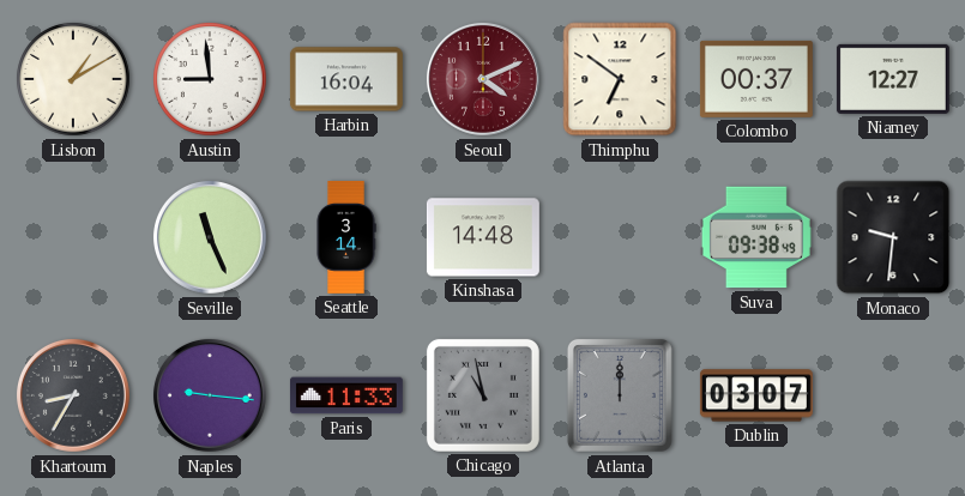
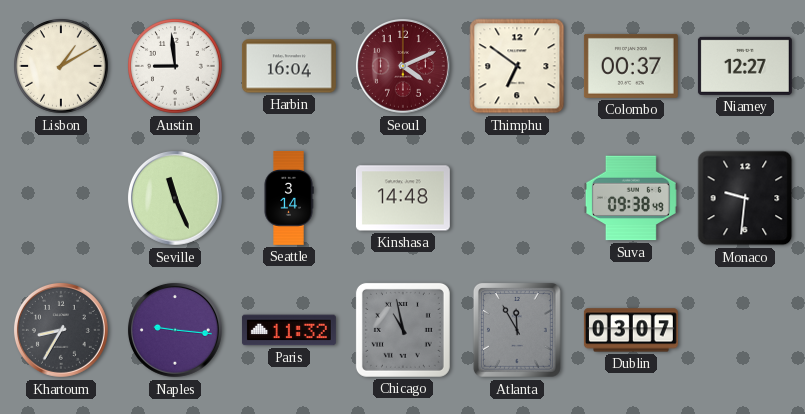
Paris: 11:33 -> 11:32
Atlanta: 12:00 -> 11:55
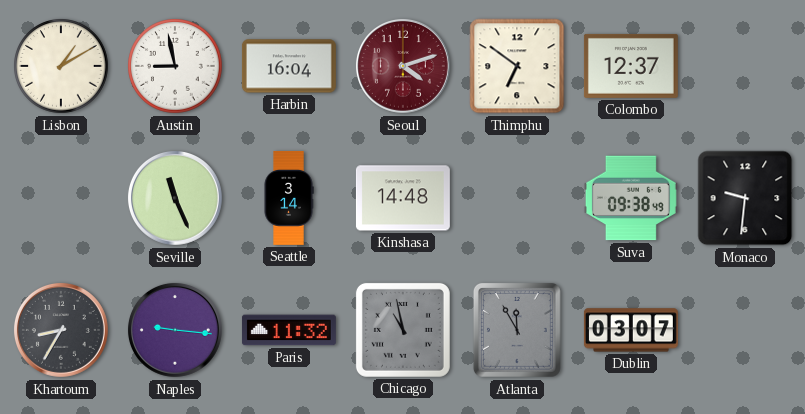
Austin: 8:59 -> 8:58
Seoul: 4:11 -> 4:12
Colombo: 00:37 -> 12:37
Niamey: 12:27 -> none
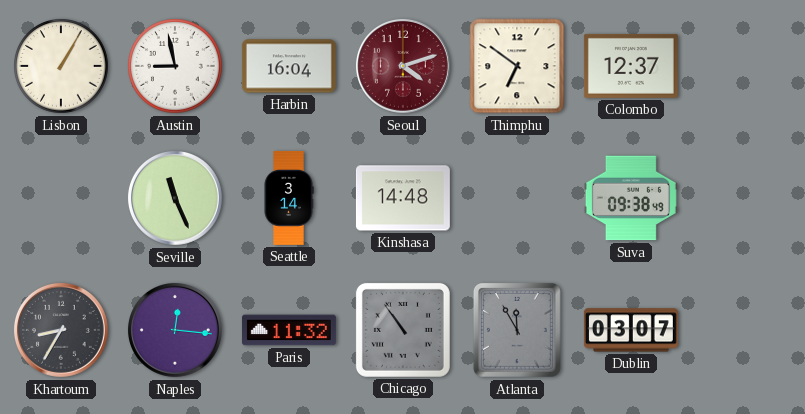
Lisbon: 1:10 -> 1:05
Monaco: 9:31 -> none
Naples: 9:16 -> 12:16
Chicago: 10:58 -> 10:54
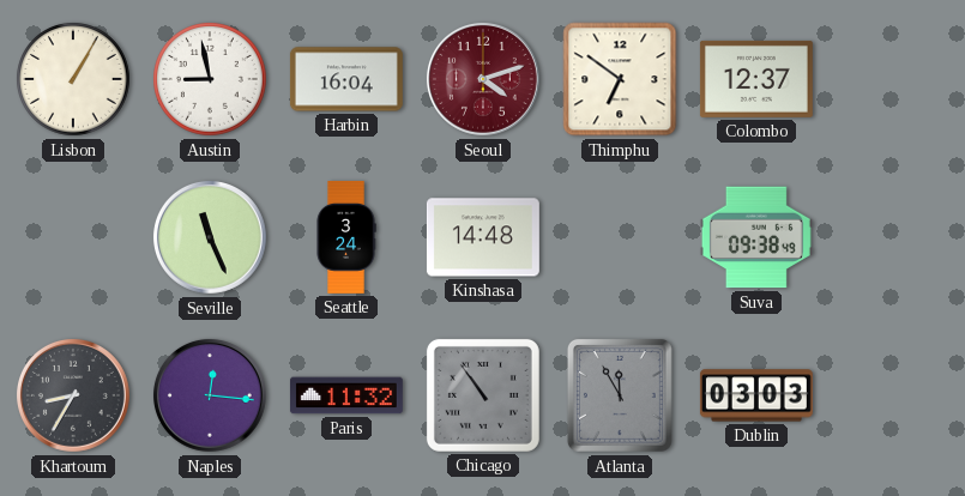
Seattle: 3:14 -> 3:24
Dublin: 03:07 -> 03:03
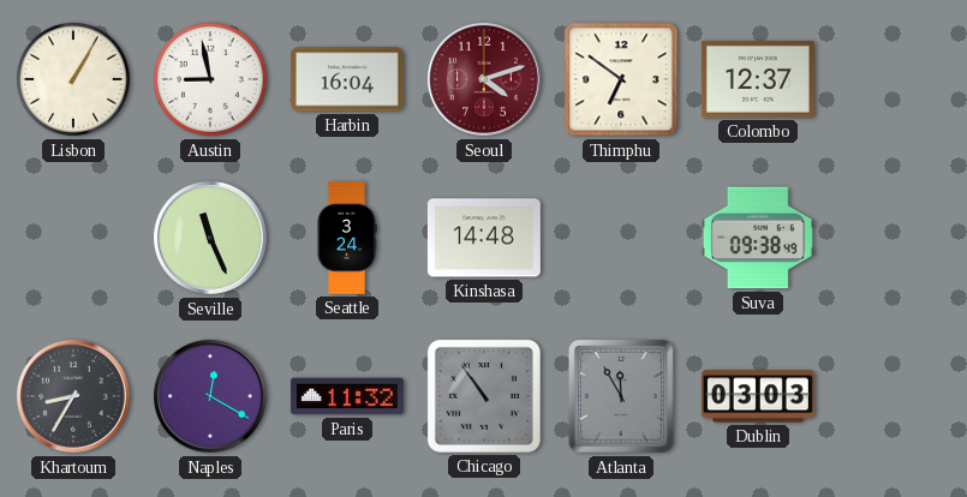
Naples: 12:16 -> 12:20
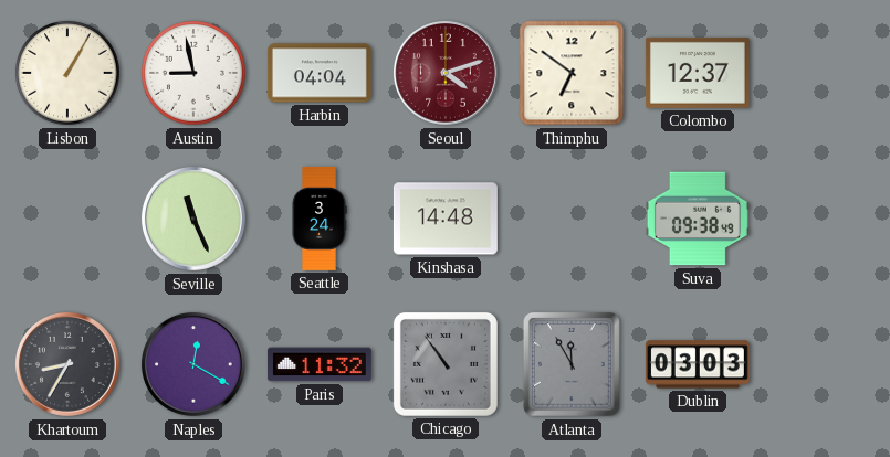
Harbin: 16:04 -> 04:04
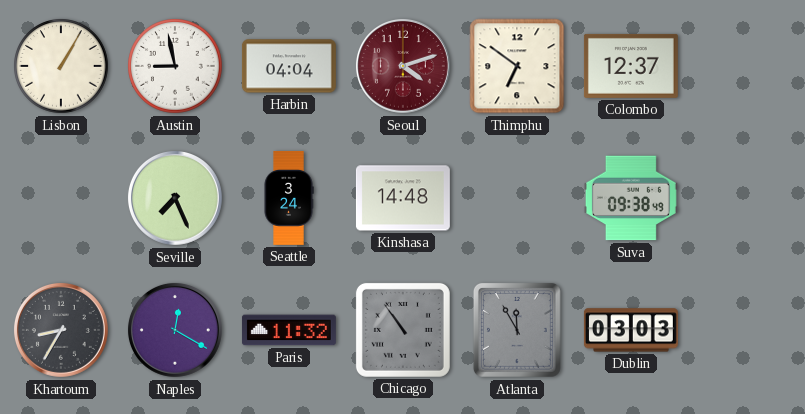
Seville: 11:26 -> 7:26
